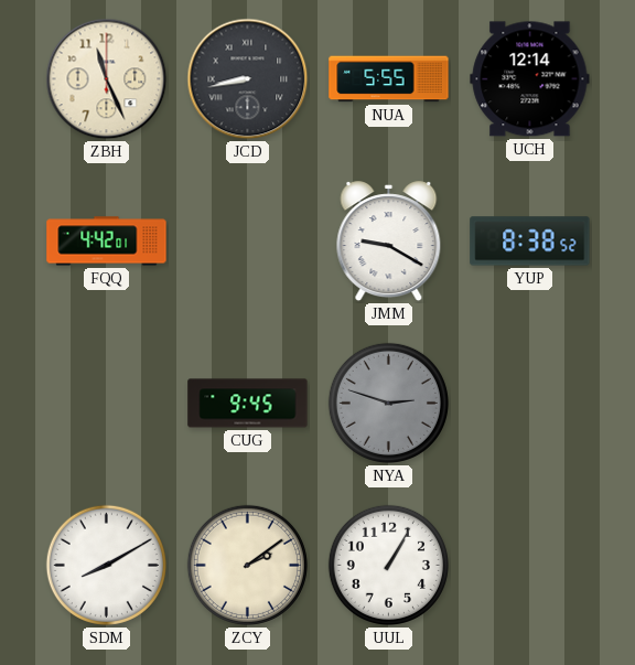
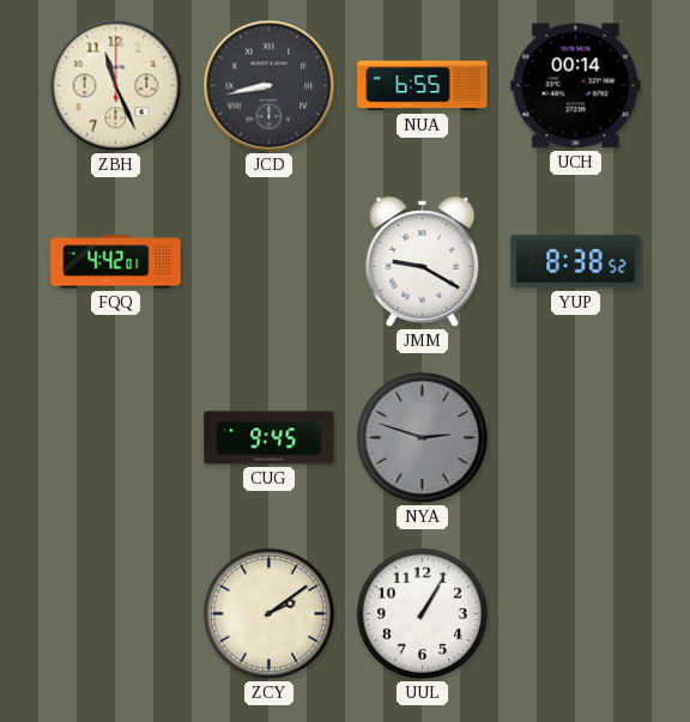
NUA: 5:55 -> 6:55
UCH: 12:14 -> 00:14
SDM: 8:10 -> none
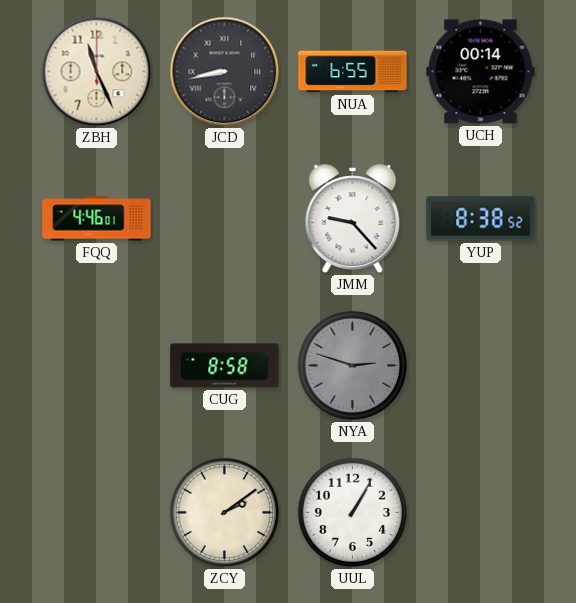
FQQ: 4:42 -> 4:46
JMM: 9:20 -> 9:23
CUG: 9:45 -> 8:58
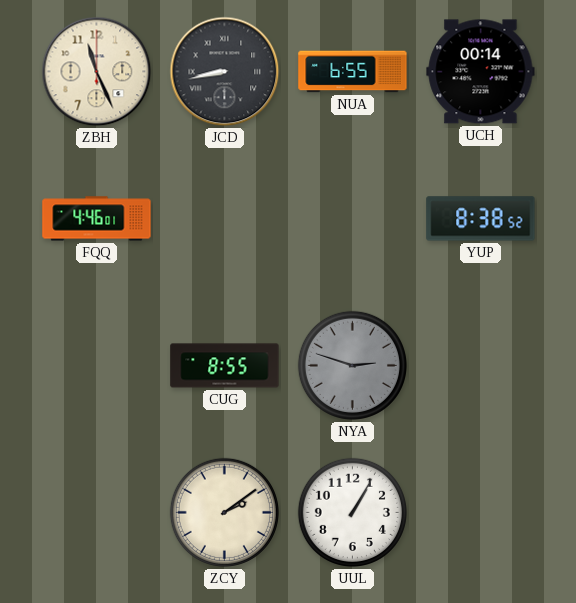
JMM: 9:23 -> none
CUG: 8:58 -> 8:55
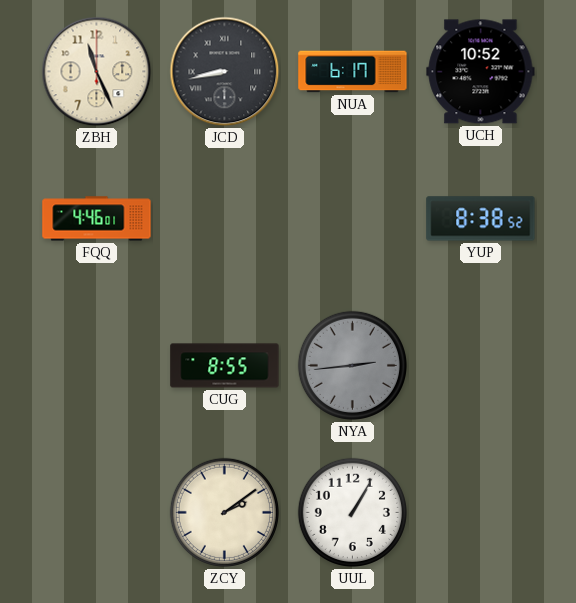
NUA: 6:55 -> 6:17
UCH: 00:14 -> 10:52
NYA: 2:48 -> 2:44
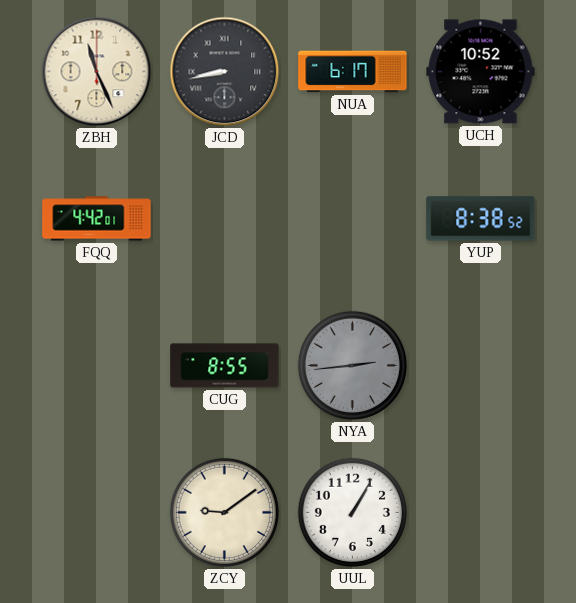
FQQ: 4:46 -> 4:42
ZCY: 2:09 -> 9:09
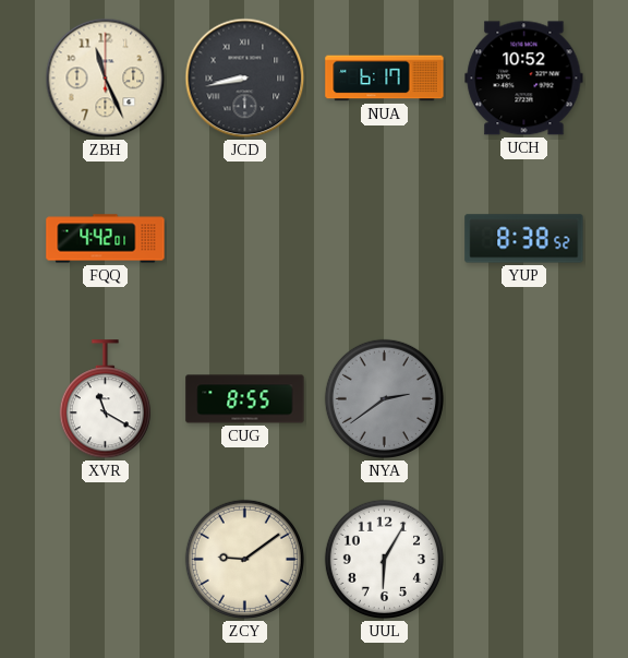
XVR: none -> 11:20
NYA: 2:44 -> 2:39
UUL: 1:05 -> 6:05
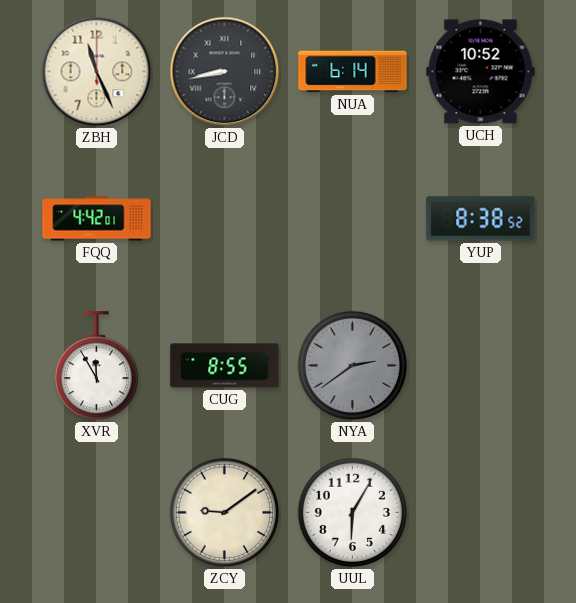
NUA: 6:17 -> 6:14
XVR: 11:20 -> 11:55
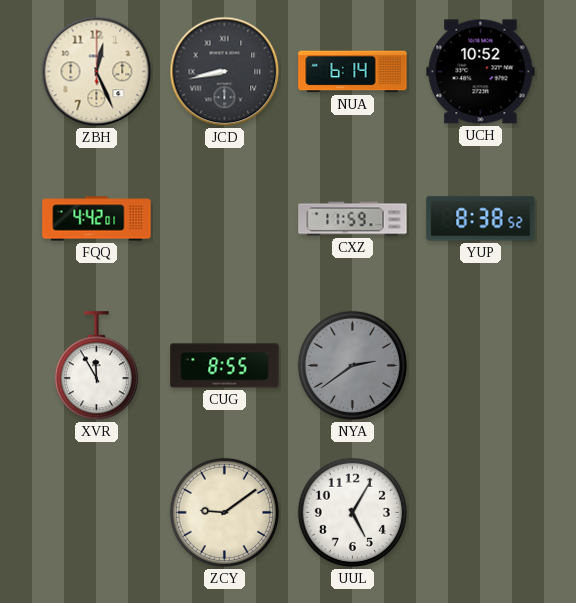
ZBH: 11:26 -> 12:26
CXZ: none -> 11:59
UUL: 6:05 -> 5:05
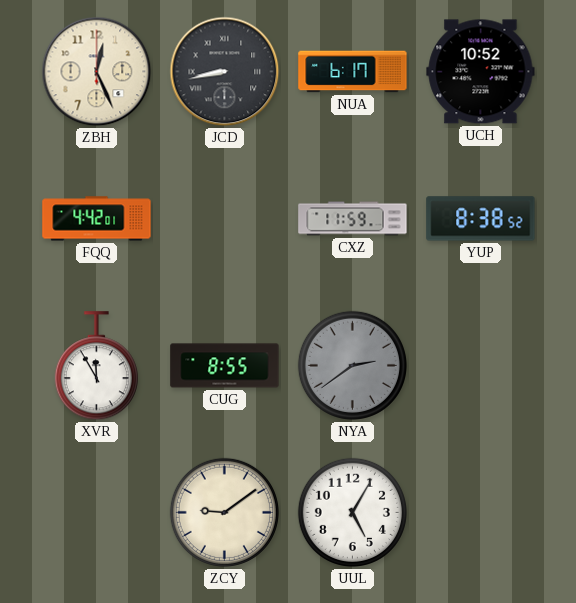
NUA: 6:14 -> 6:17
